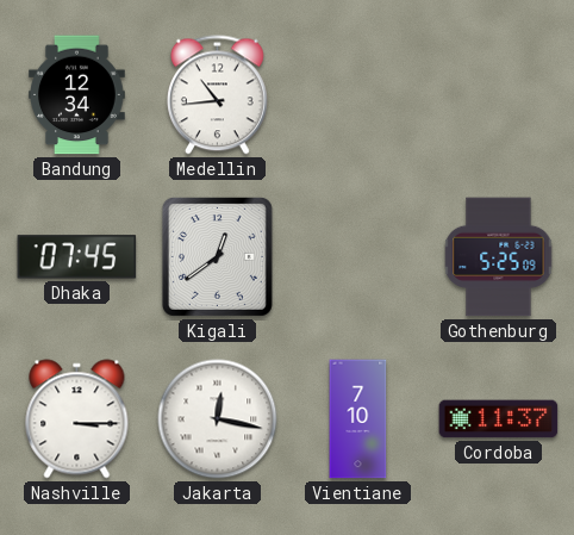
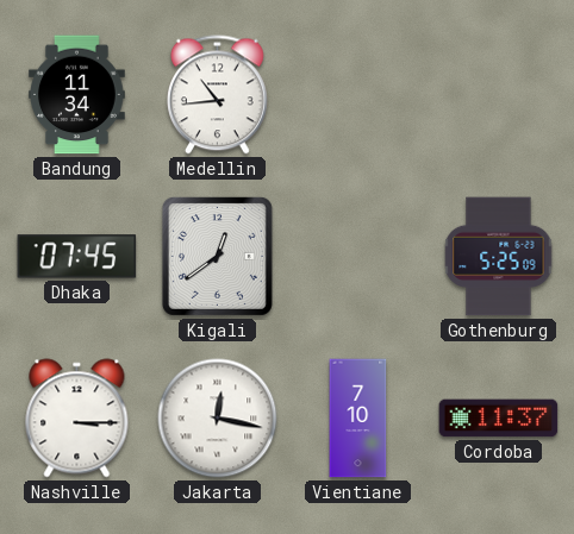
Bandung: 12:34 -> 11:34
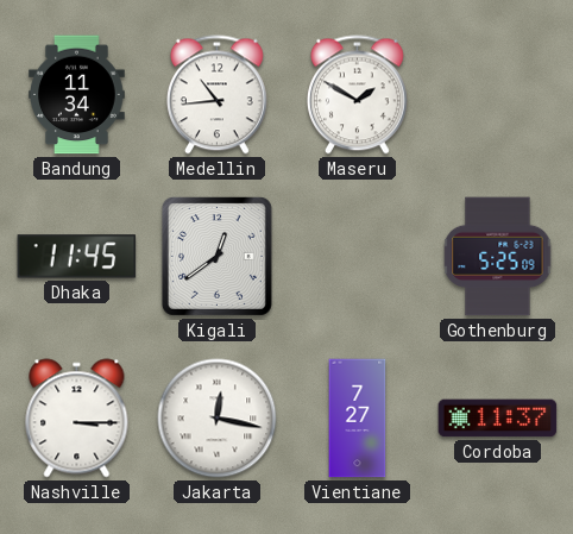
Maseru: none -> 1:50
Dhaka: 07:45 -> 11:45
Vientiane: 7:10 -> 7:27
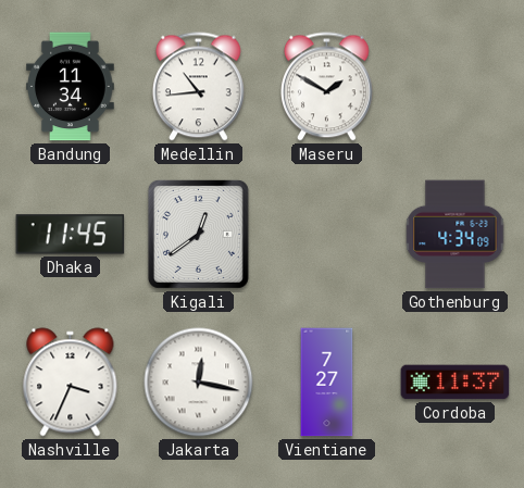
Gothenburg: 5:25 -> 4:34
Nashville: 3:15 -> 3:34
